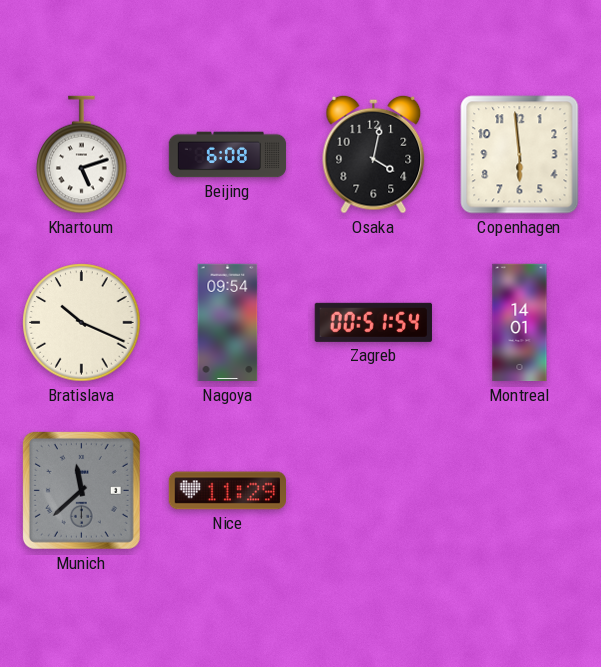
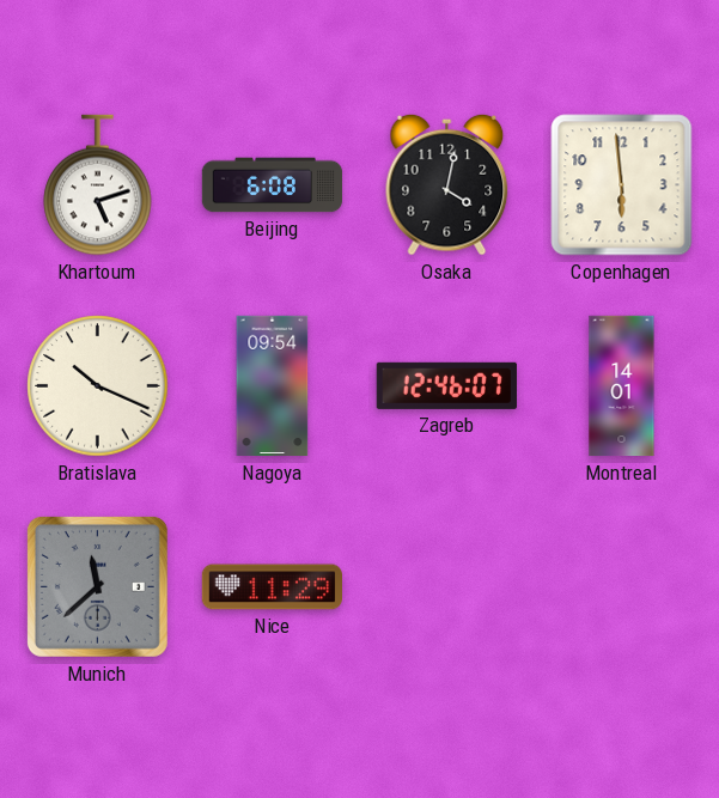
Zagreb: 00:51 -> 12:46
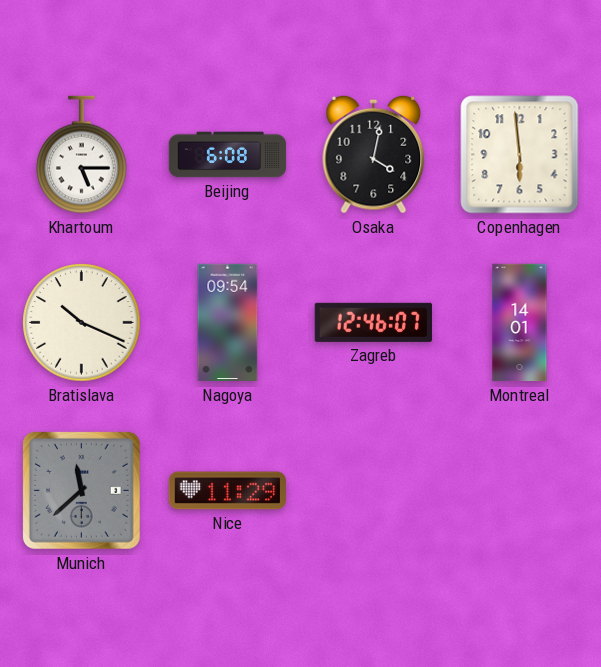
Khartoum: 5:12 -> 5:15
